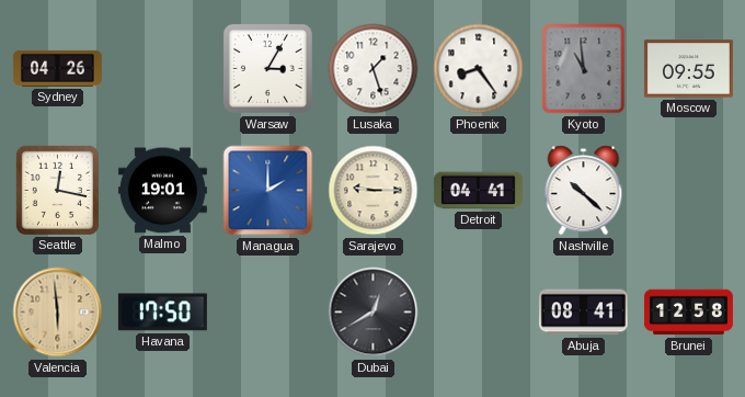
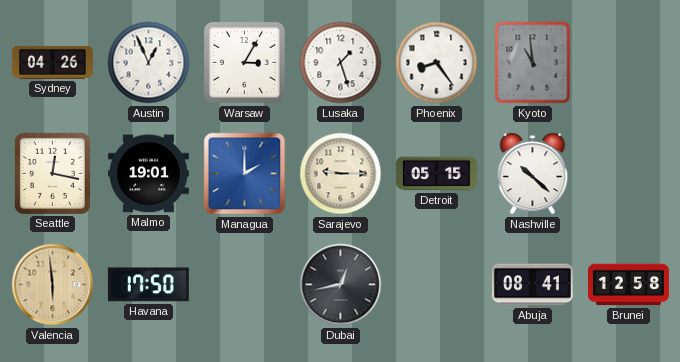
Austin: none -> 12:56
Moscow: 09:55 -> none
Detroit: 04:41 -> 05:15
Dubai: 12:40 -> 12:43
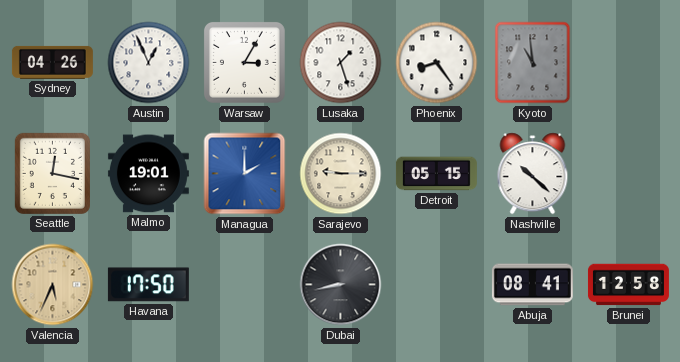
Valencia: 5:59 -> 5:34
Dubai: 12:43 -> 8:43
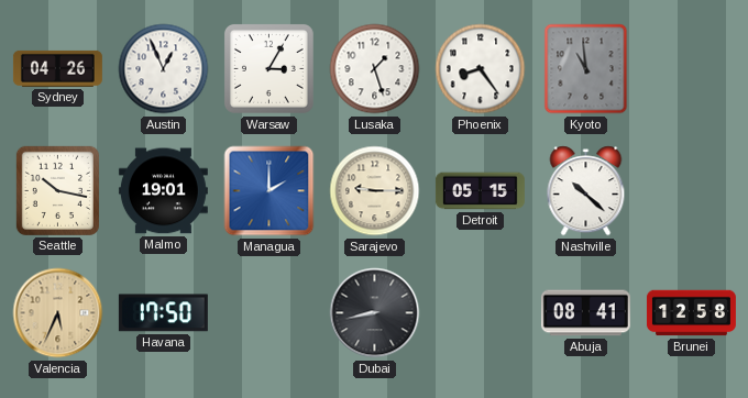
Seattle: 12:17 -> 10:17
